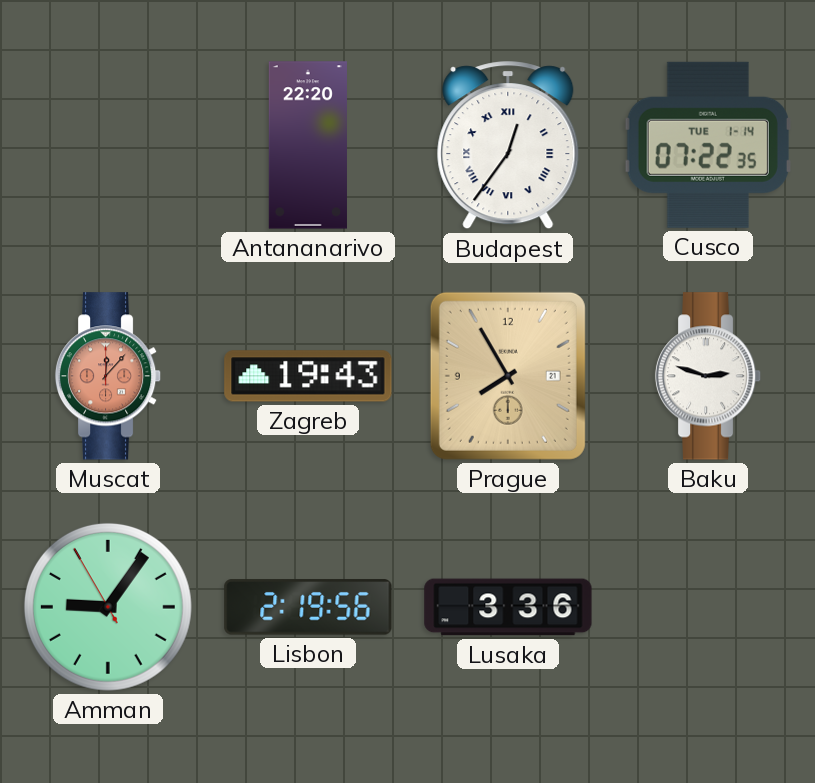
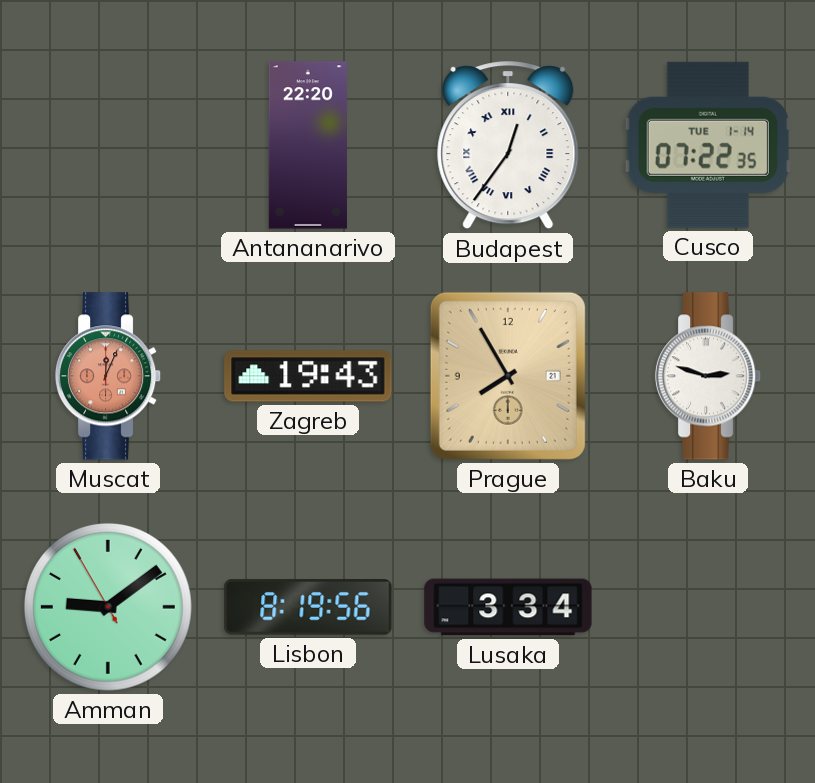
Muscat: 12:07 -> 12:04
Amman: 9:05 -> 9:08
Lisbon: 2:19 -> 8:19
Lusaka: 3:36 -> 3:34
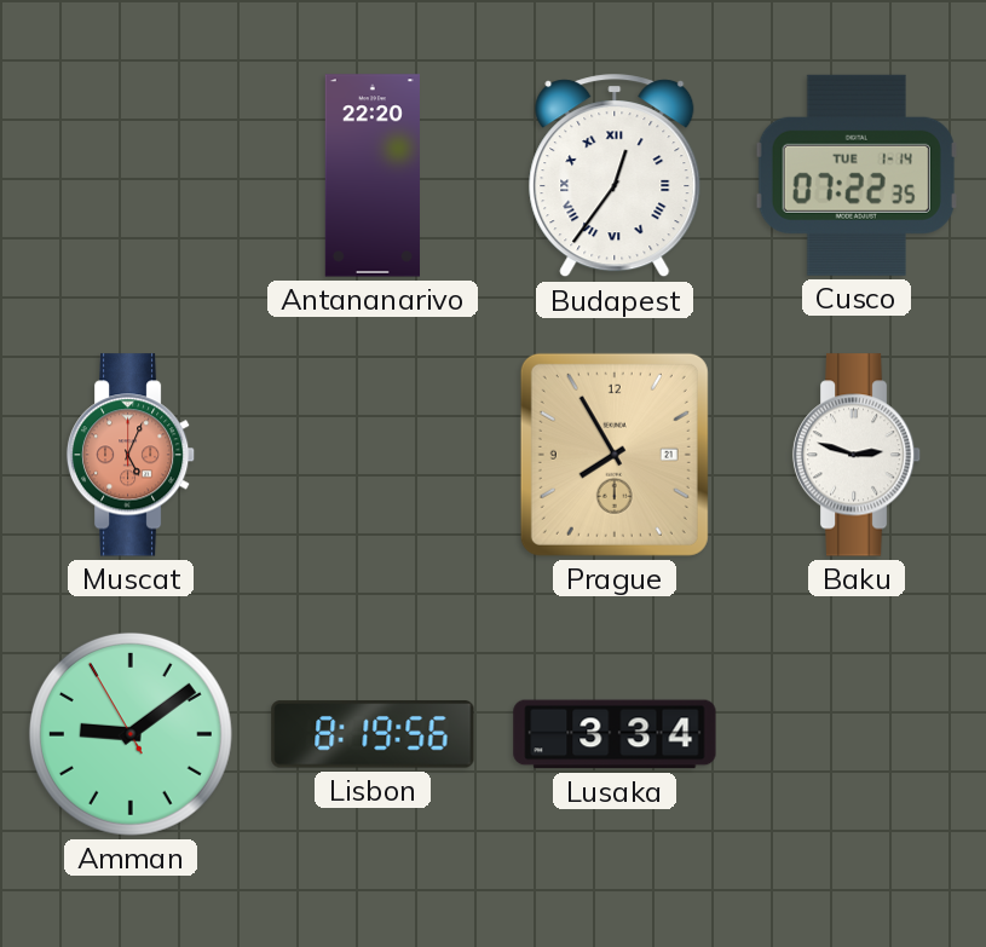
Muscat: 12:04 -> 5:04
Zagreb: 19:43 -> none
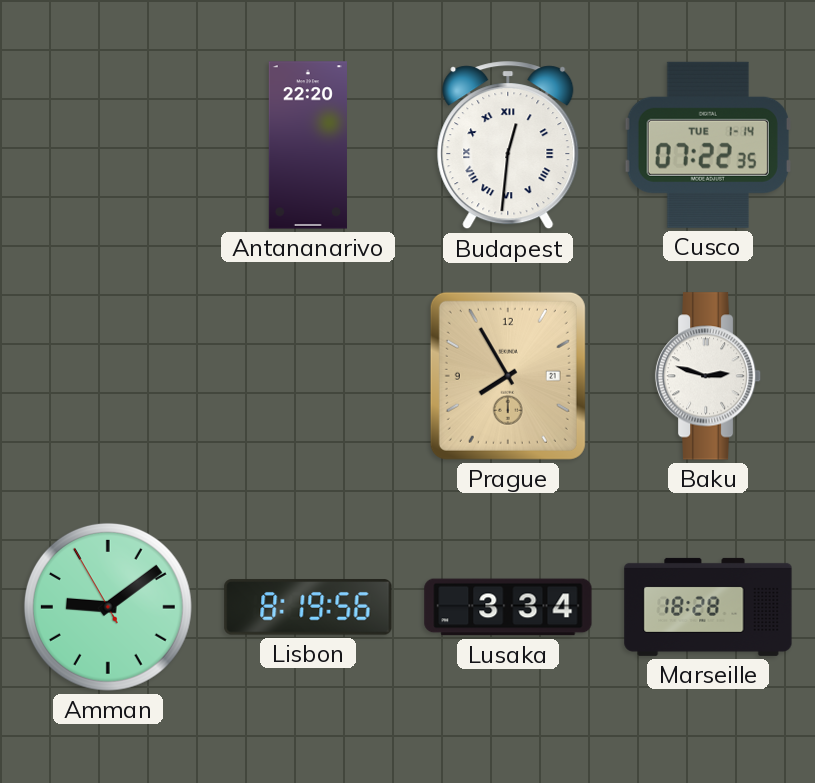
Budapest: 12:36 -> 12:31
Muscat: 5:04 -> none
Marseille: none -> 18:28
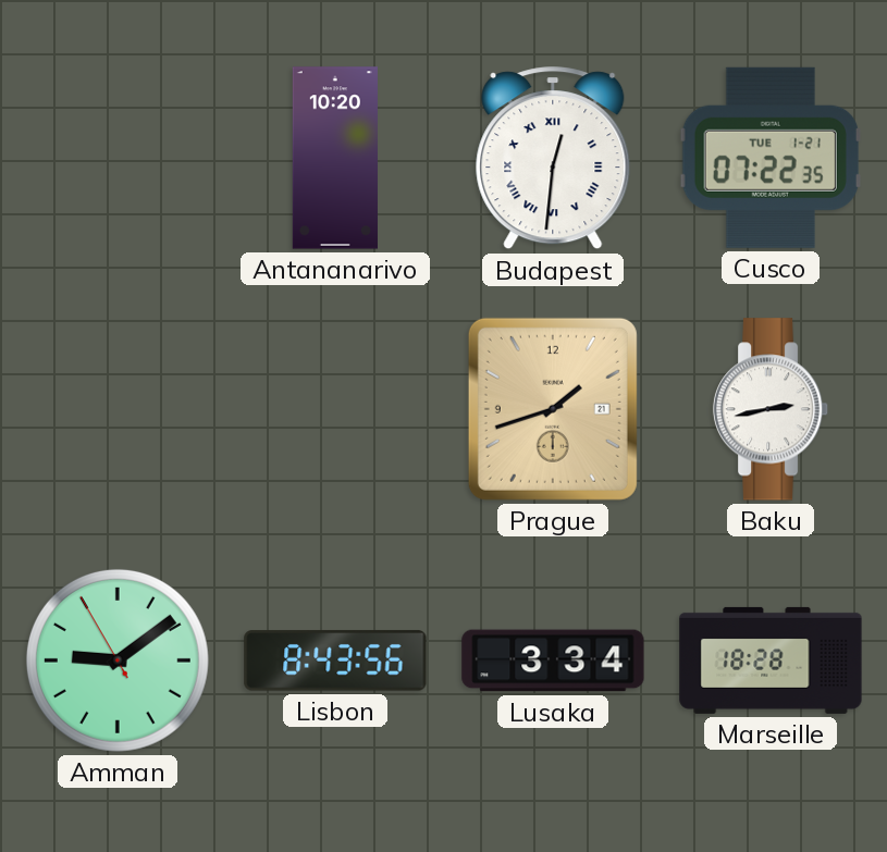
Antananarivo: 22:20 -> 10:20
Cusco date: TUE 1-14 -> TUE 1-21
Prague: 7:55 -> 1:42
Baku: 2:48 -> 2:43
Lisbon: 8:19 -> 8:43
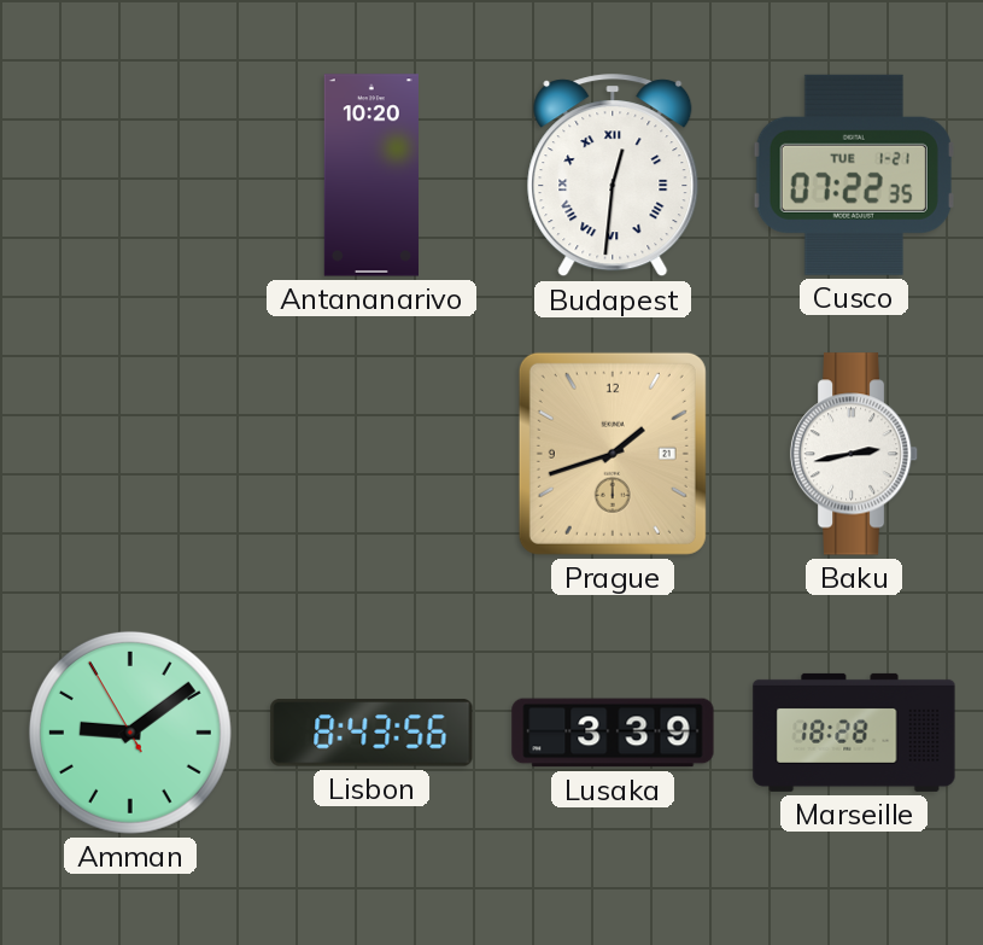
Lusaka: 3:34 -> 3:39
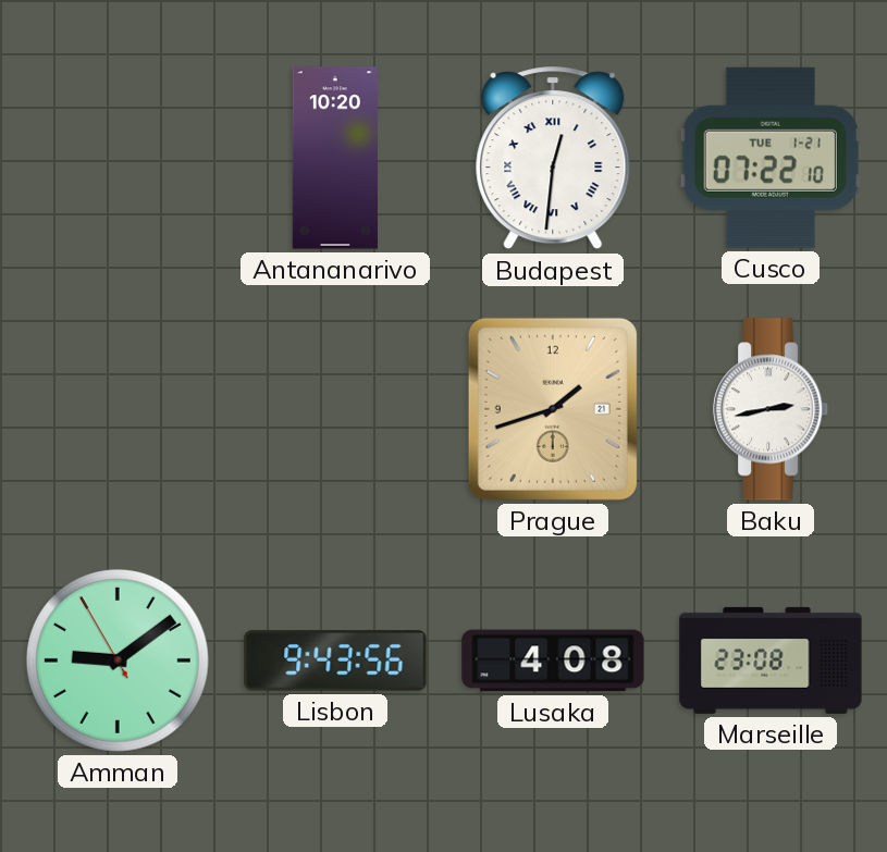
Cusco: 07:22:35 -> 07:22:10
Lisbon: 8:43 -> 9:43
Lusaka: 3:39 -> 4:08
Marseille: 18:28 -> 23:08
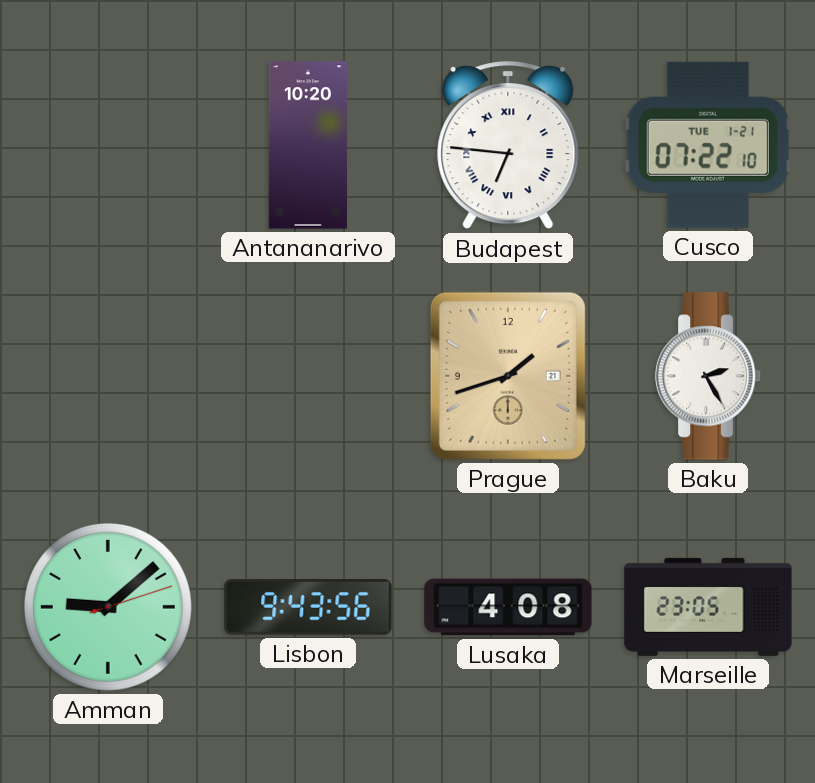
Budapest: 12:31 -> 6:46
Baku: 2:43 -> 2:25
Amman: 9:08:55 -> 9:08:12
Marseille: 23:08 -> 23:05
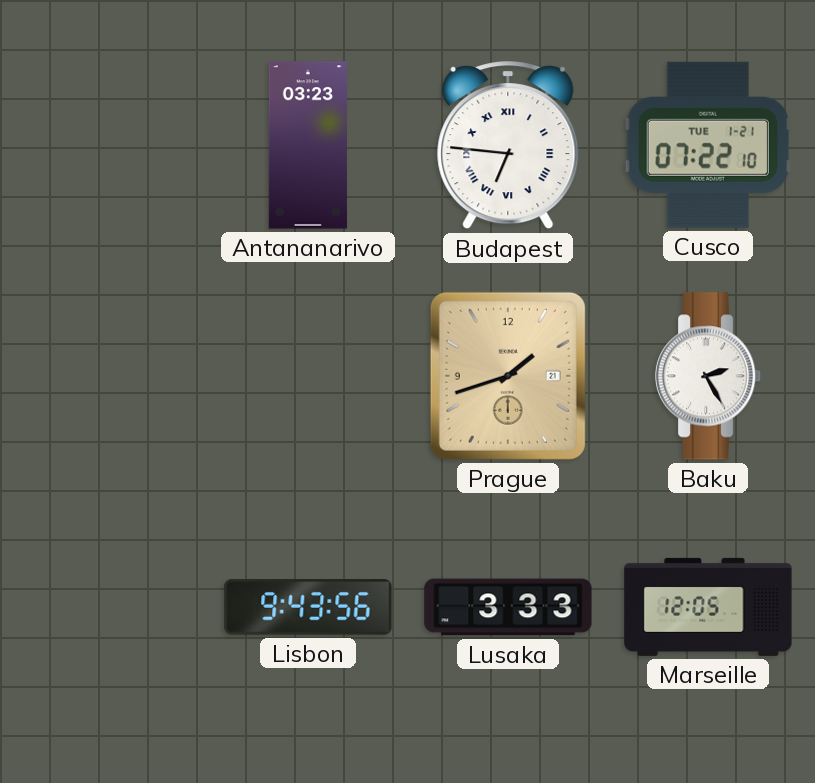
Antananarivo: 10:20 -> 03:23
Amman: 9:08 -> none
Lusaka: 4:08 -> 3:33
Marseille: 23:05 -> 12:05
